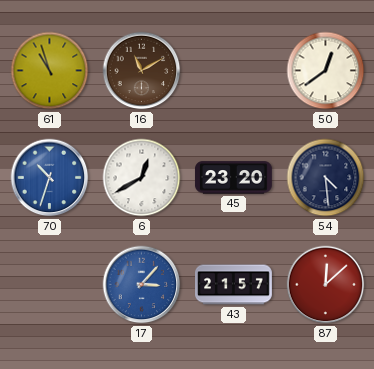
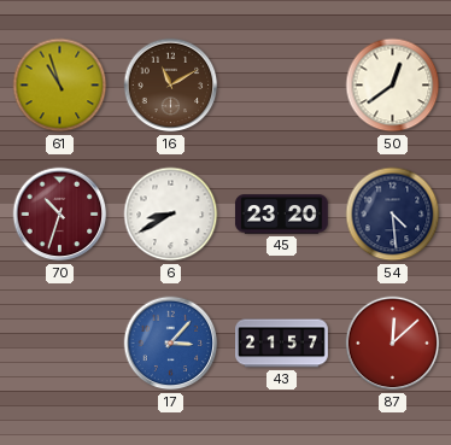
70 dial: blue -> burgundy
6: 12:40 -> 8:40
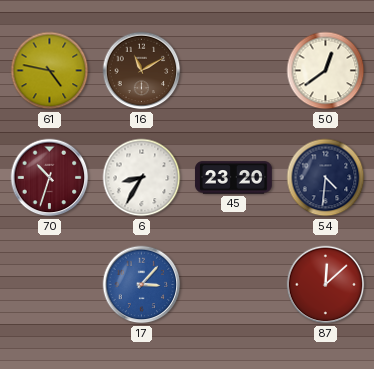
61: 10:57 -> 4:47
6: 8:40 -> 8:35
54: 4:29 -> 4:31
43: 21:57 -> none
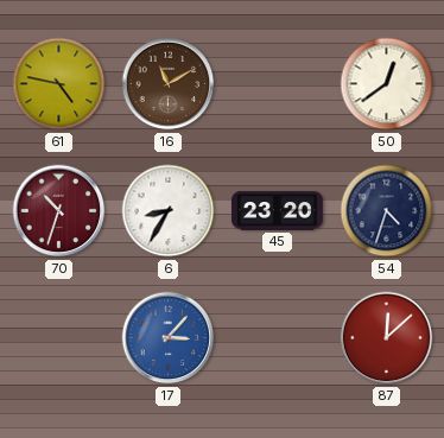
54: 4:31 -> 4:33
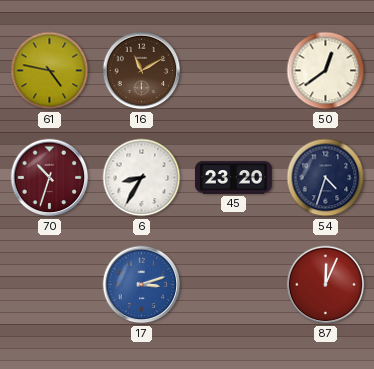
17: 3:07 -> 3:12
87: 12:08 -> 12:04
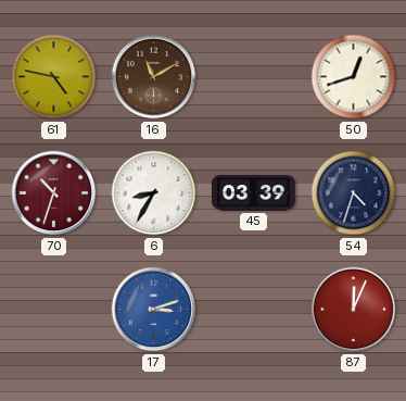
50: 12:39 -> 12:42
45: 23:20 -> 03:39
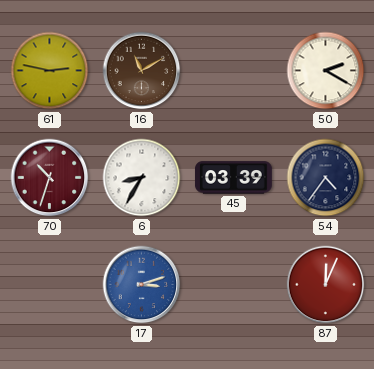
61: 4:47 -> 2:47
50: 12:42 -> 2:20
54: 4:33 -> 4:36
